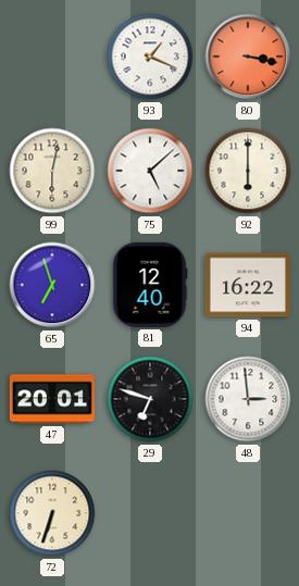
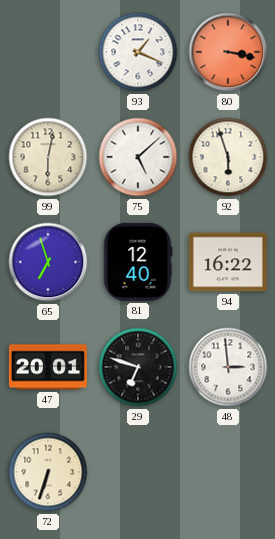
92: 6:00 -> 5:57
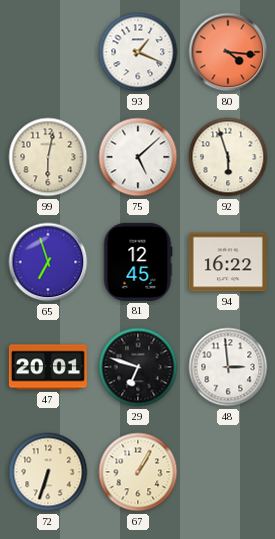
80: 3:17 -> 4:16
81: 12:40 -> 12:45
67: none -> 1:05
